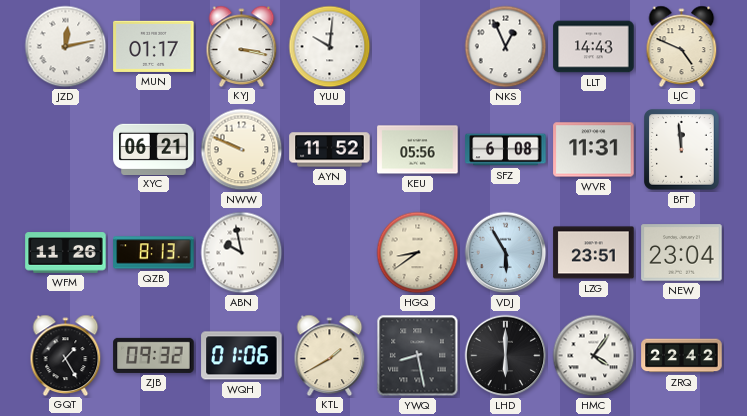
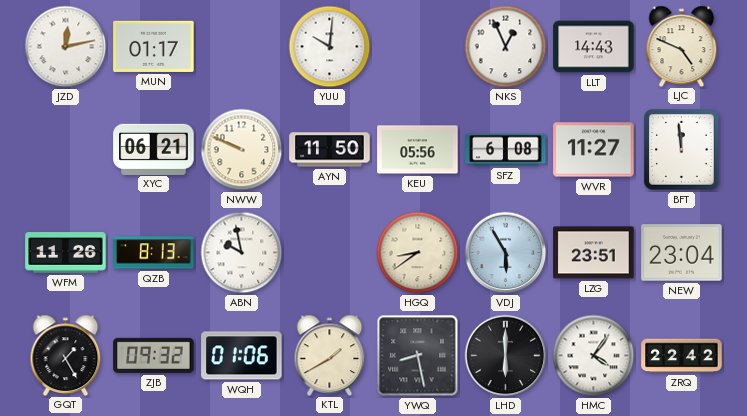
KYJ: 3:17 -> none
AYN: 11:52 -> 11:50
WVR: 11:31 -> 11:27
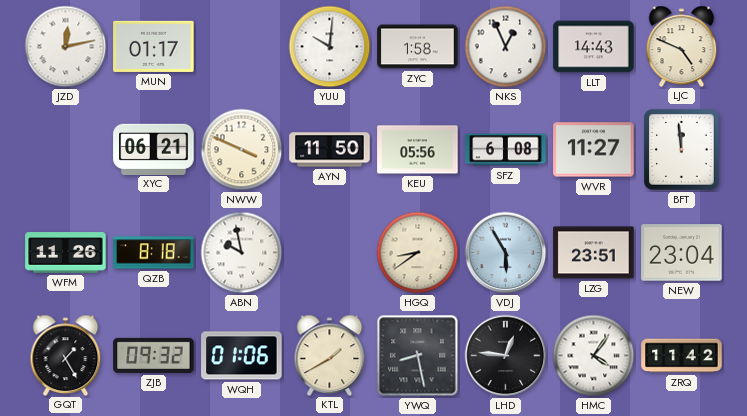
ZYC: none -> 1:58
NWW: 9:49 -> 3:49
QZB: 8:13 -> 8:18
LHD: 6:00 -> 12:46
ZRQ: 22:42 -> 11:42
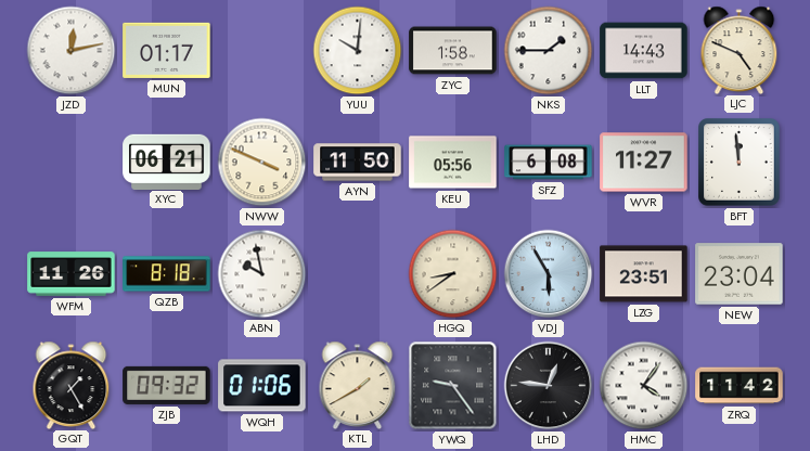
NKS: 12:56 -> 1:45
YWQ: 8:28 -> 9:24
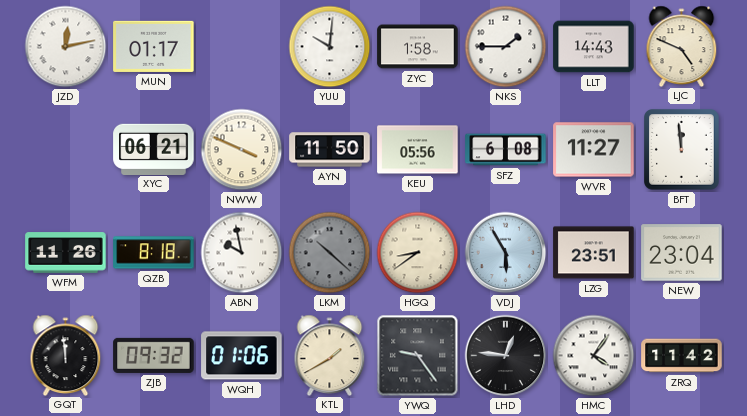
LKM: none -> 10:22
GQT: 1:25 -> 11:59
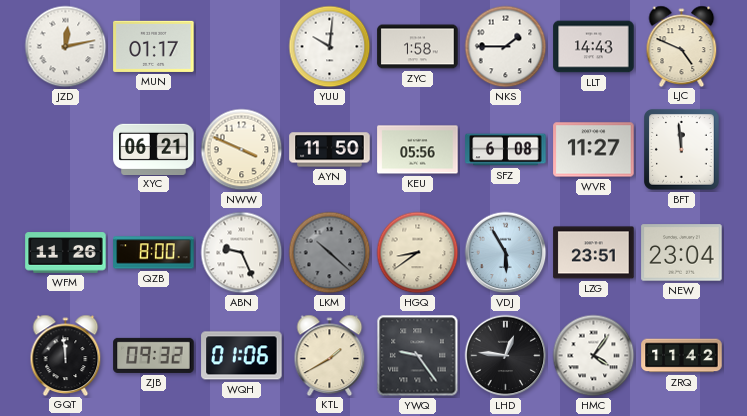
QZB: 8:18 -> 8:00
ABN: 9:58 -> 9:26
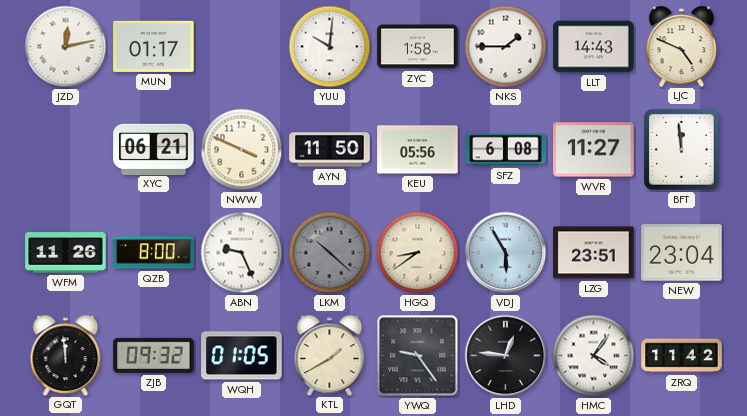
WQH: 01:06 -> 01:05
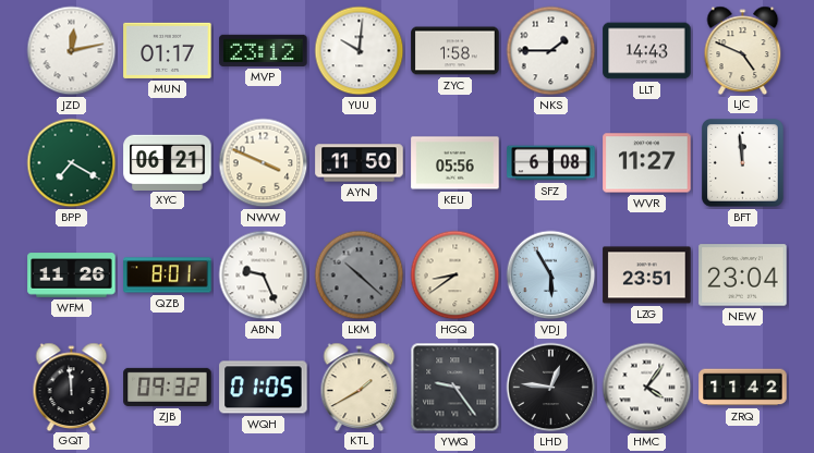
MVP: none -> 23:12
BPP: none -> 7:20
QZB: 8:00 -> 8:01
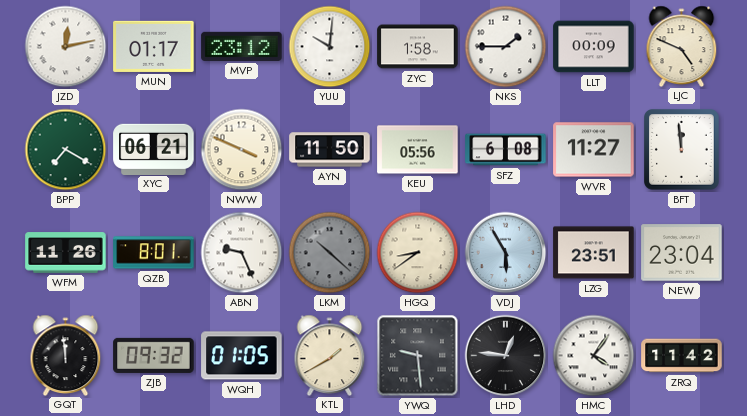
LLT: 14:43 -> 00:09
YWQ: 9:24 -> 9:29
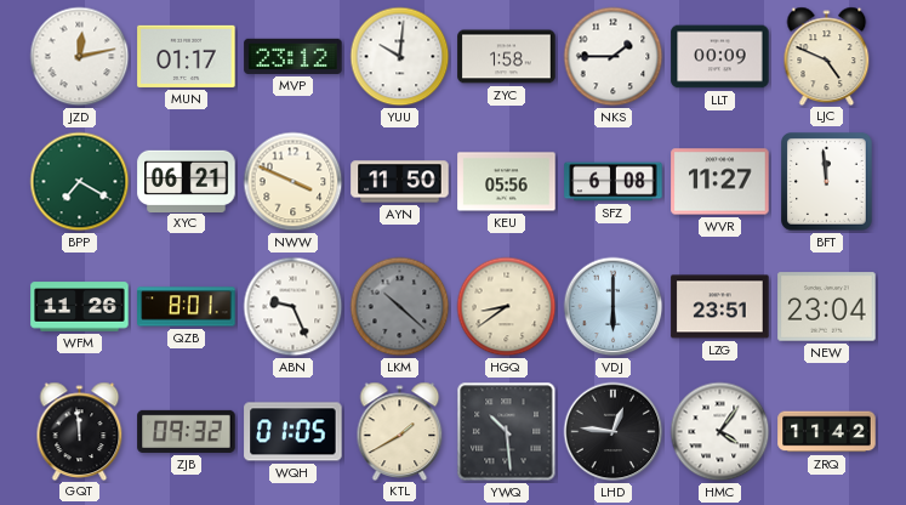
VDJ: 5:55 -> 6:00
YWQ: 9:29 -> 10:29
